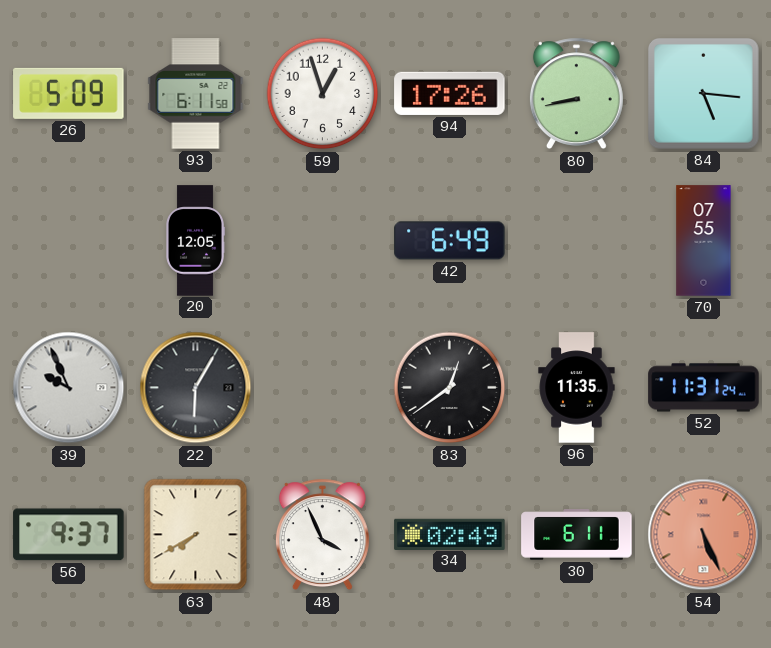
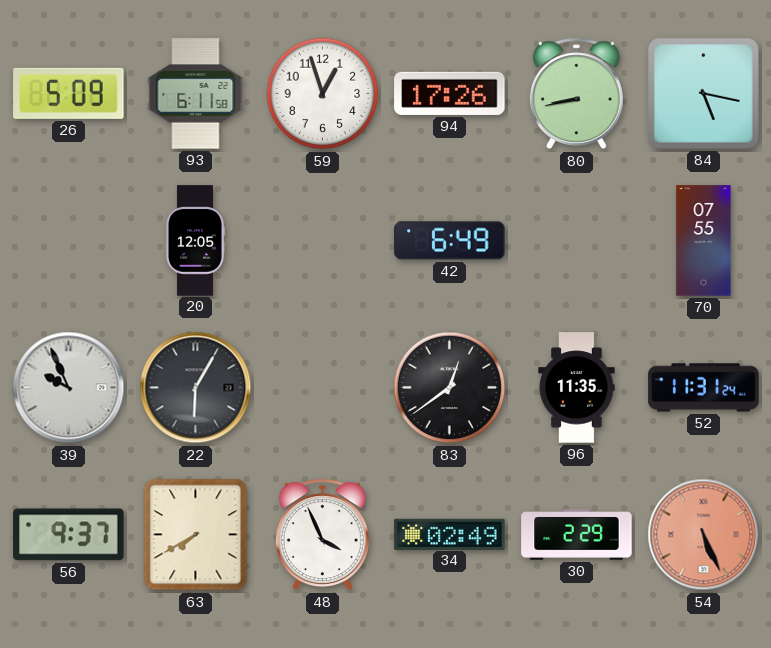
84: 5:16 -> 5:17
30: 6:11 -> 2:29
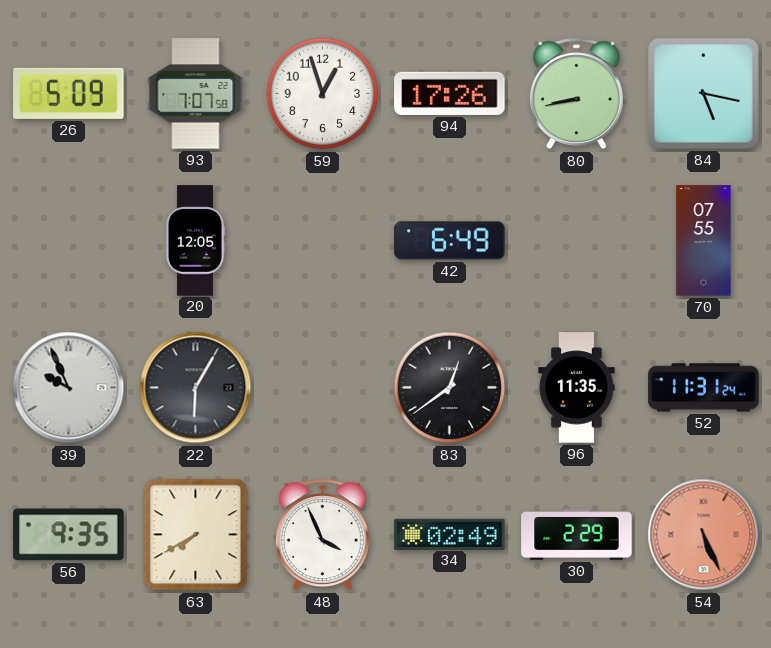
93: 6:11 -> 7:07
56: 9:37 -> 9:35
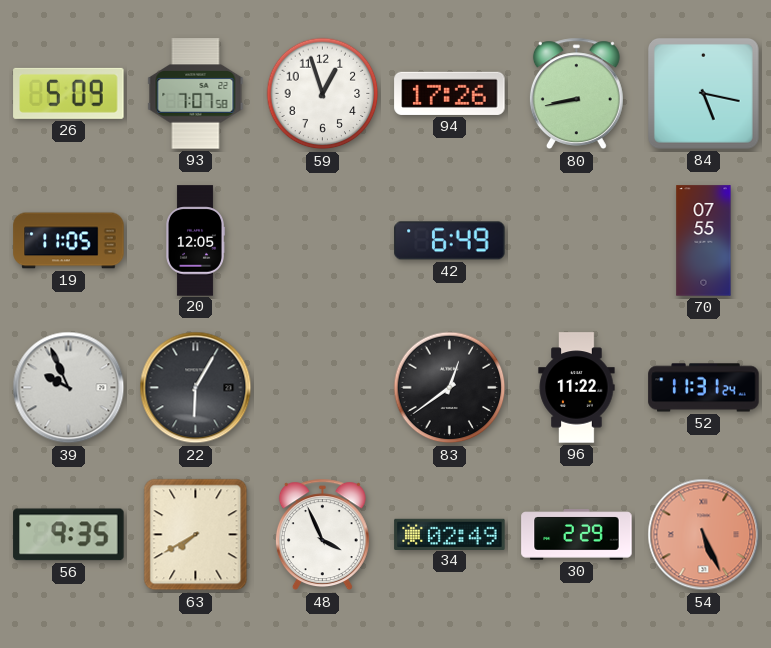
19: none -> 11:05
96: 11:35 -> 11:22
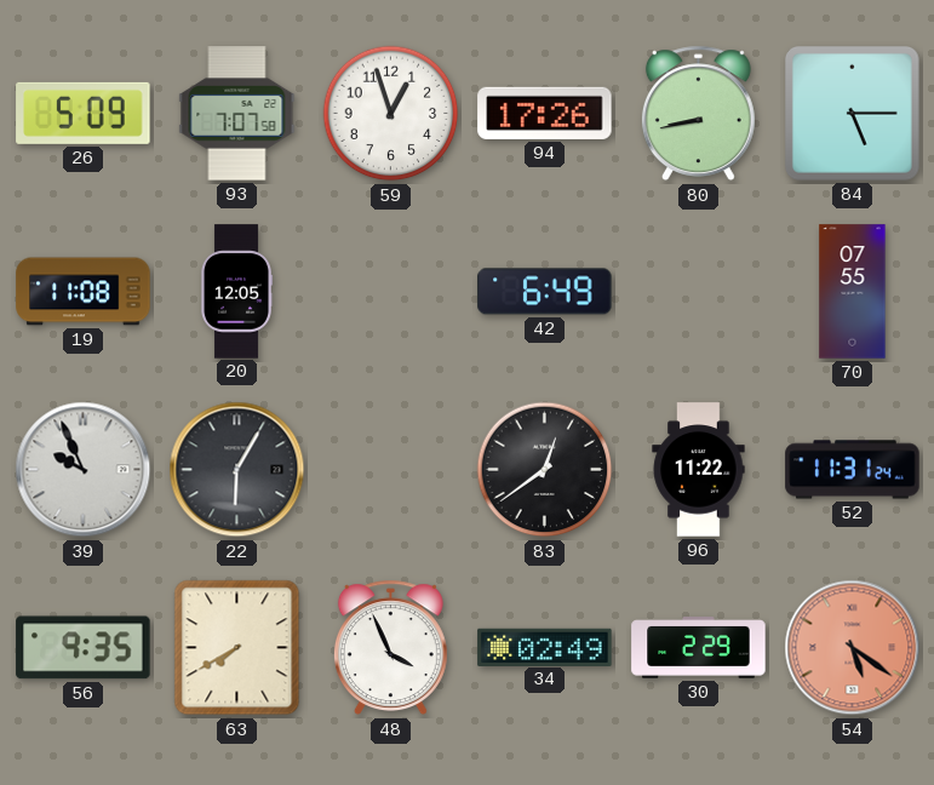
84: 5:17 -> 5:15
19: 11:05 -> 11:08
54: 5:26 -> 5:21
